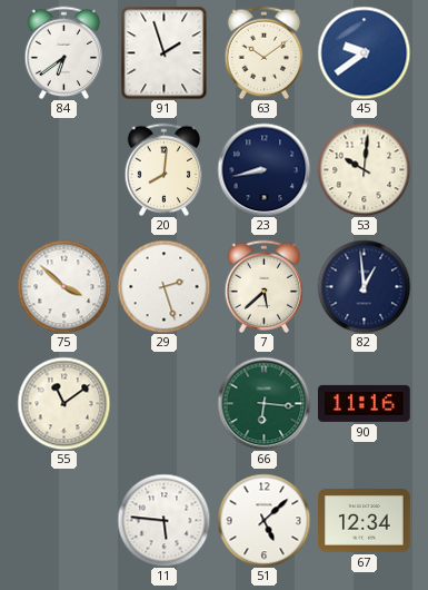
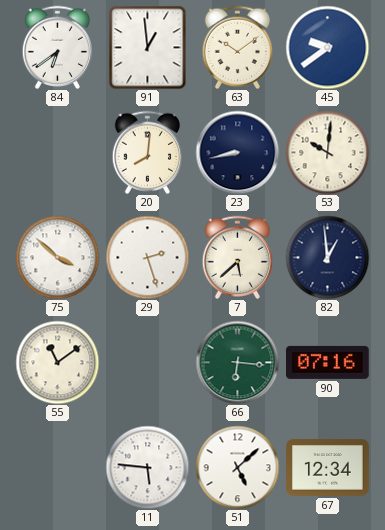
91: 1:57 -> 12:59
90: 11:16 -> 07:16
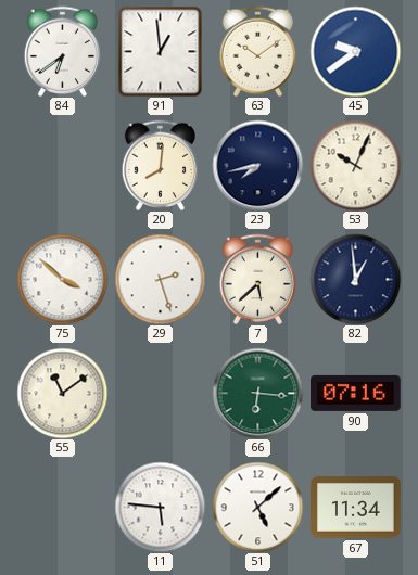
23: 8:43 -> 7:43
53: 10:01 -> 10:04
67: 12:34 -> 11:34
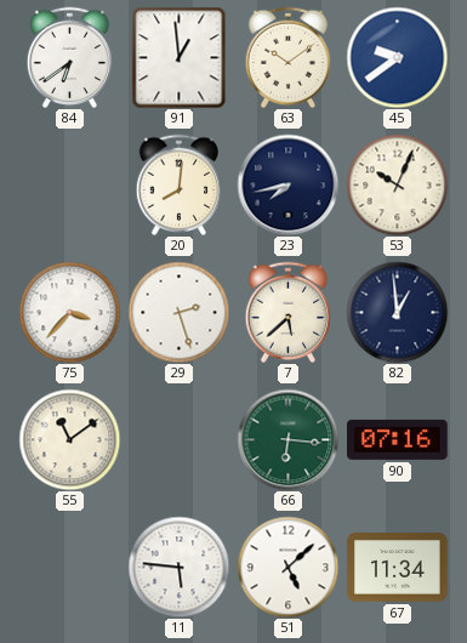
75: 3:52 -> 3:37
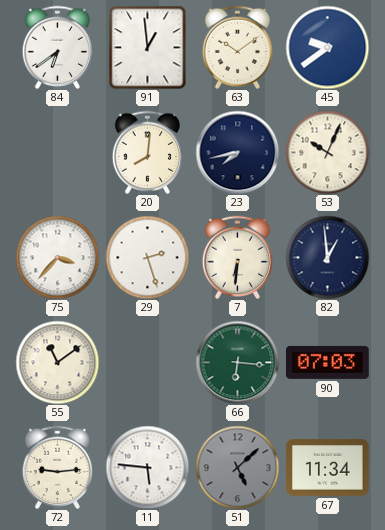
7: 5:38 -> 6:31
90: 07:16 -> 07:03
72: none -> 9:14
51 dial: white -> grey
